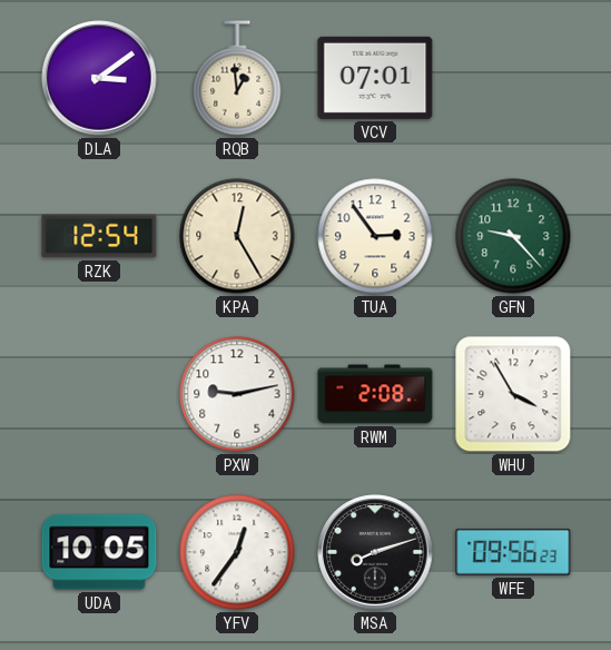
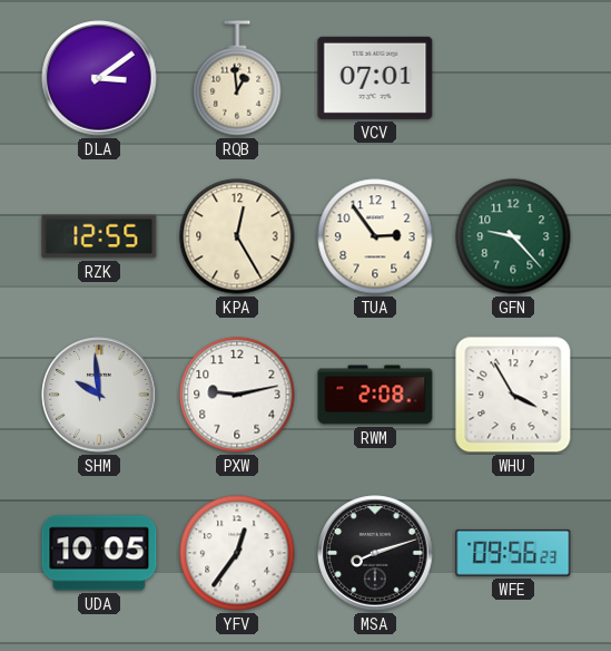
RZK: 12:54 -> 12:55
SHM: none -> 9:59
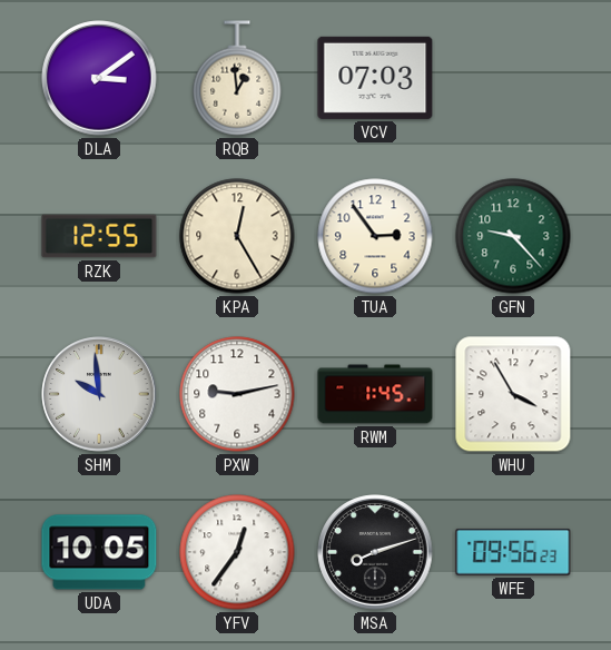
VCV: 07:01 -> 07:03
RWM: 2:08 -> 1:45
